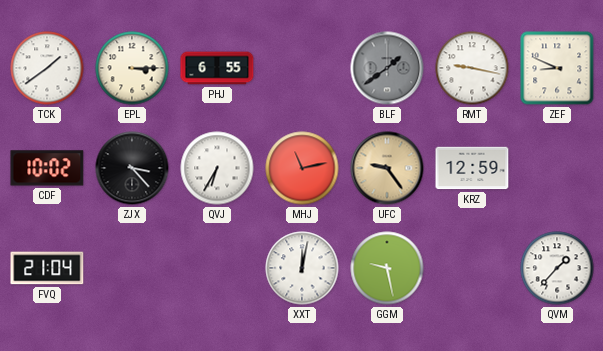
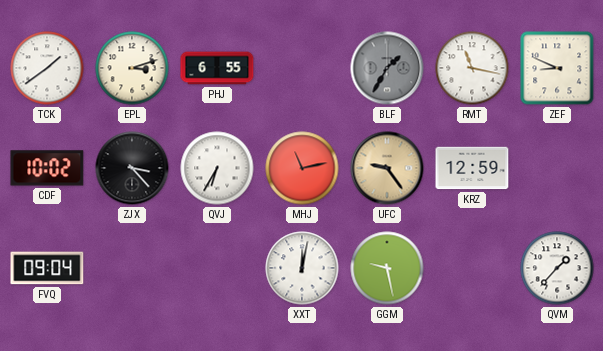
EPL: 3:15 -> 3:12
BLF: 1:39 -> 1:35
RMT: 9:17 -> 11:17
FVQ: 21:04 -> 09:04
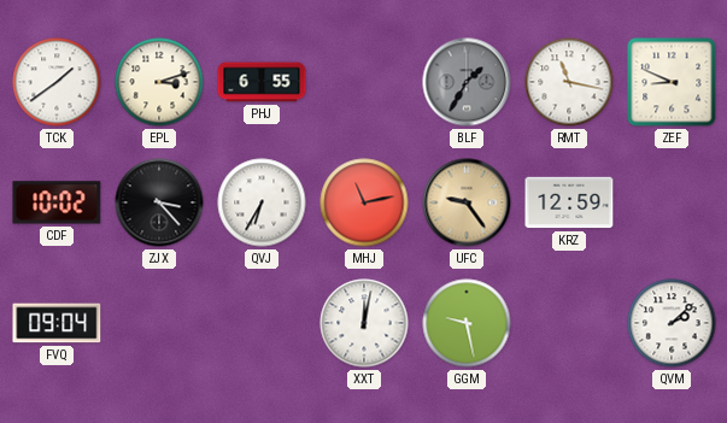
QVM: 1:37 -> 2:08
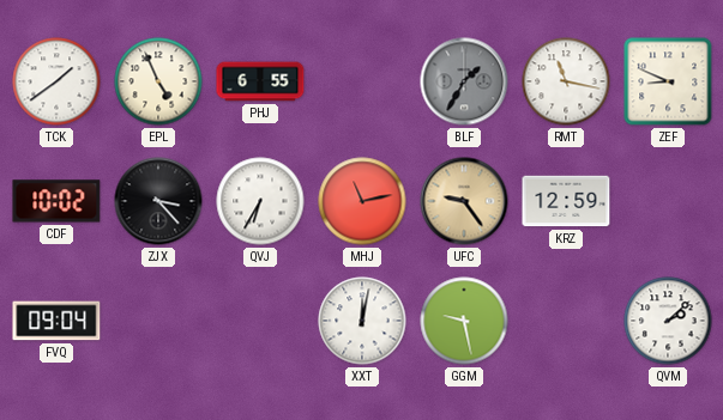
EPL: 3:12 -> 4:56
